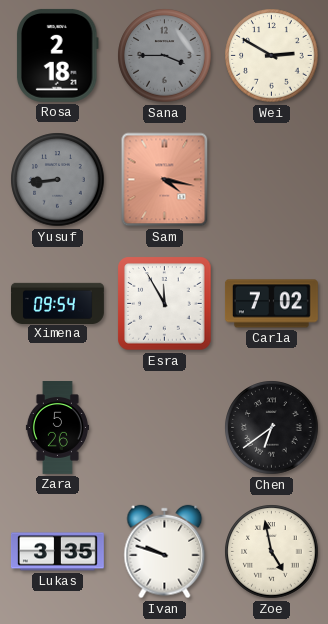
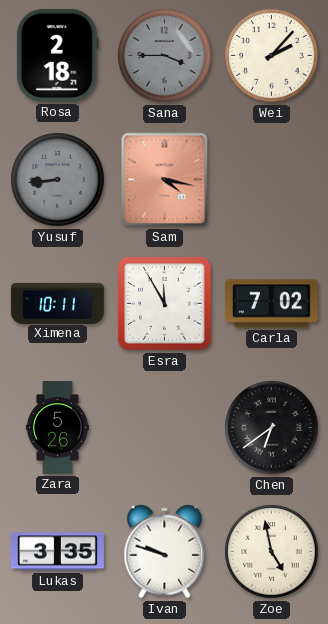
Wei: 2:50 -> 2:07
Ximena: 09:54 -> 10:11
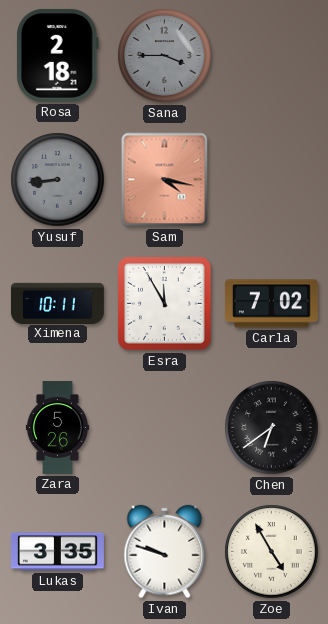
Wei: 2:07 -> none
Zoe: 4:58 -> 4:55
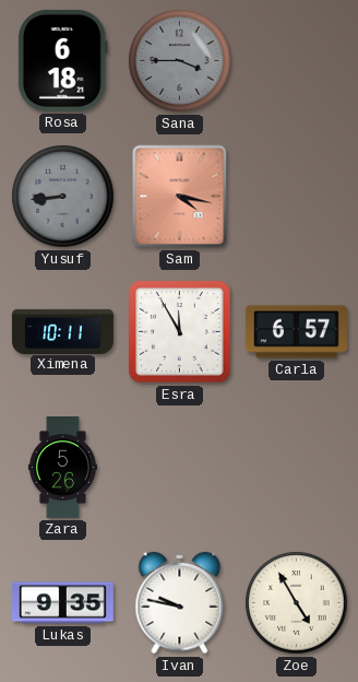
Rosa: 2:18 -> 6:18
Carla: 7:02 -> 6:57
Chen: 6:39 -> none
Lukas: 3:35 -> 9:35
Ivan: 9:48 -> 9:47
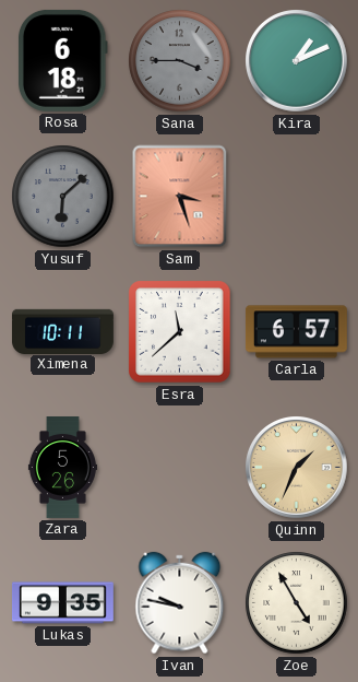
Kira: none -> 1:11
Yusuf: 8:44 -> 6:08
Sam: 4:17 -> 3:27
Esra: 11:55 -> 11:38
Quinn: none -> 1:34
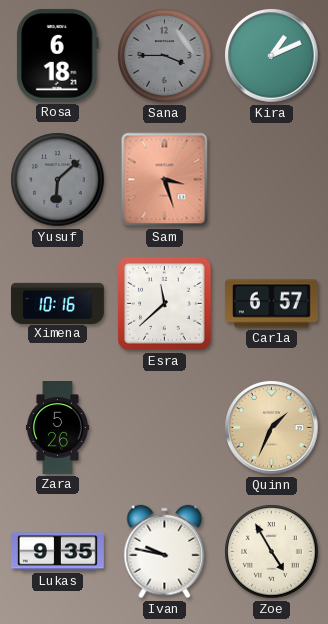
Ximena: 10:11 -> 10:16
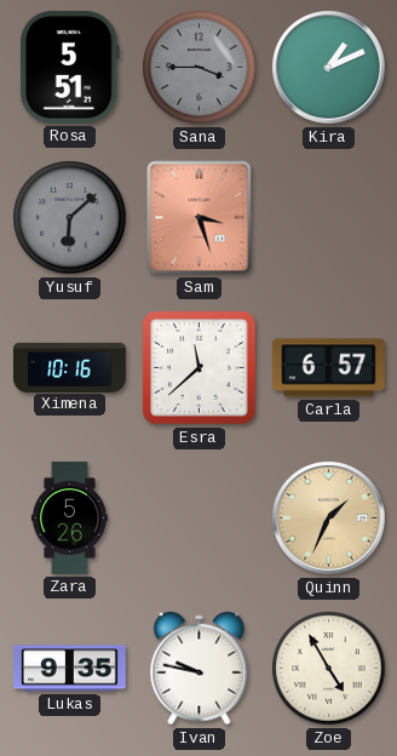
Rosa: 6:18 -> 5:51
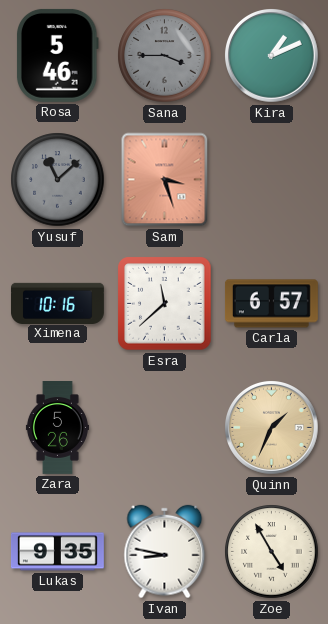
Rosa: 5:51 -> 5:46
Yusuf: 6:08 -> 11:08
Ivan: 9:47 -> 8:47
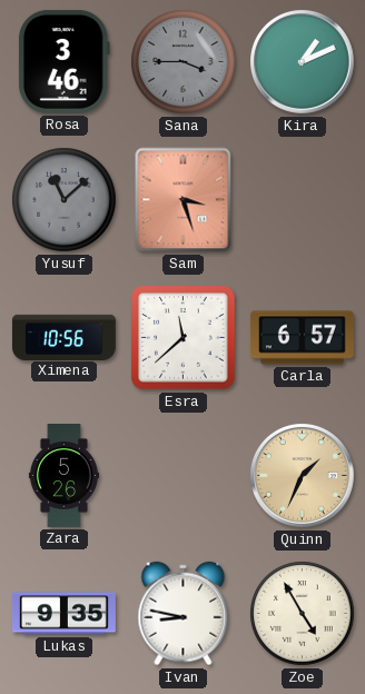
Rosa: 5:46 -> 3:46
Ximena: 10:16 -> 10:56
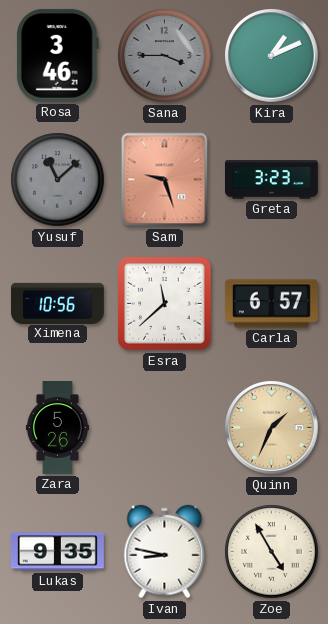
Sam: 3:27 -> 9:27
Greta: none -> 3:23
